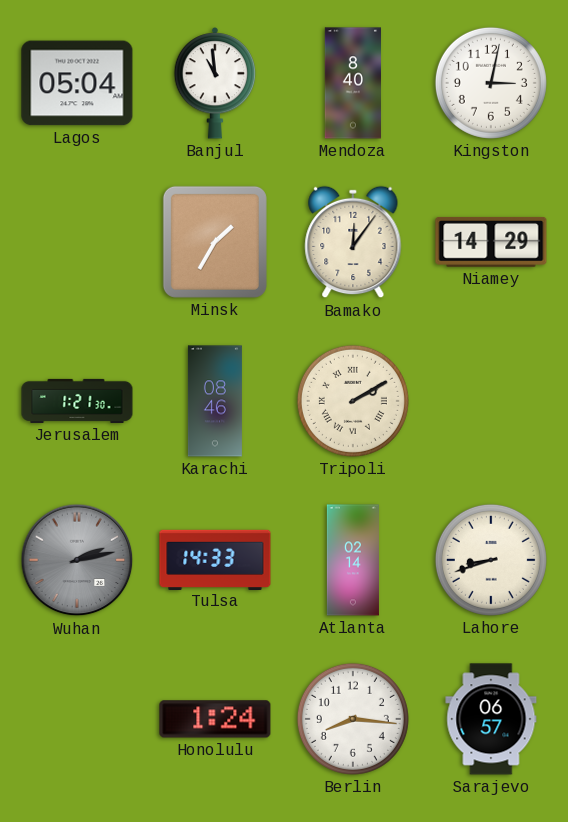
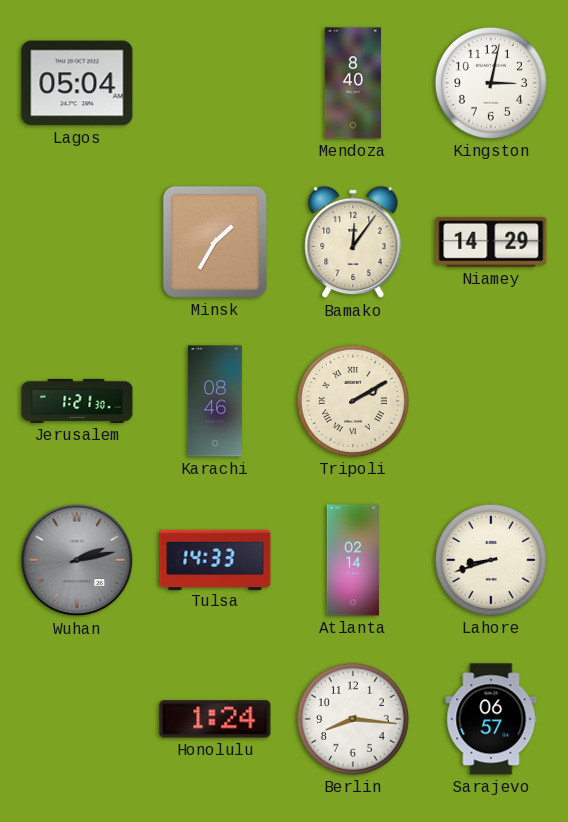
Banjul: 10:59 -> none
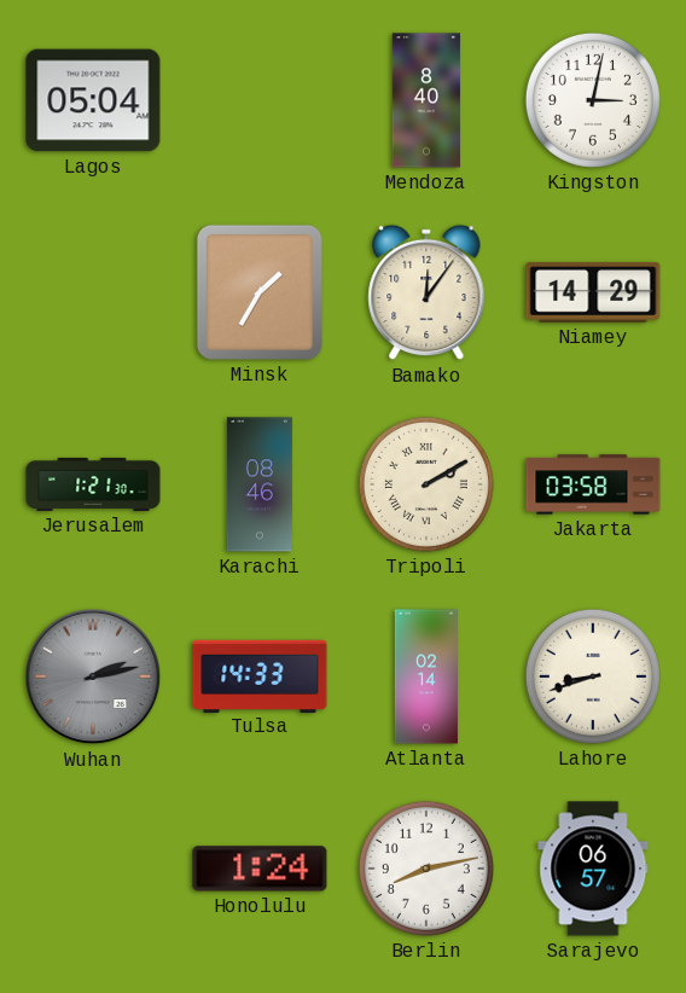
Jakarta: none -> 03:58
Berlin: 8:16 -> 8:13
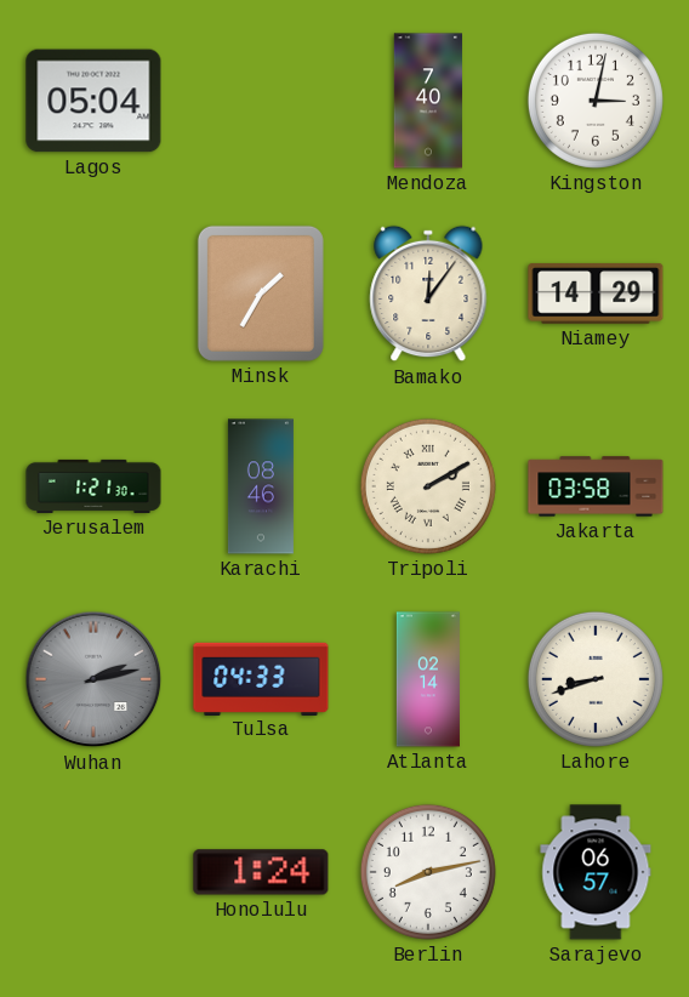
Mendoza: 8:40 -> 7:40
Tulsa: 14:33 -> 04:33
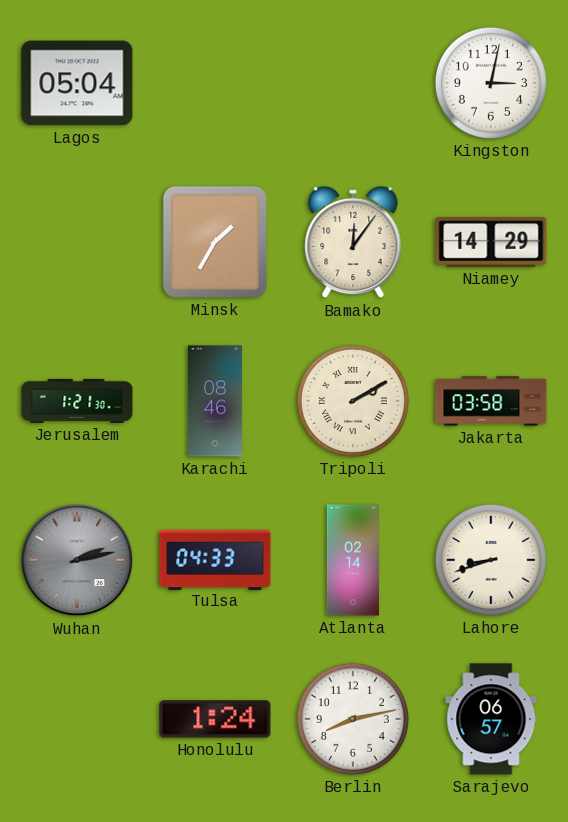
Mendoza: 7:40 -> none
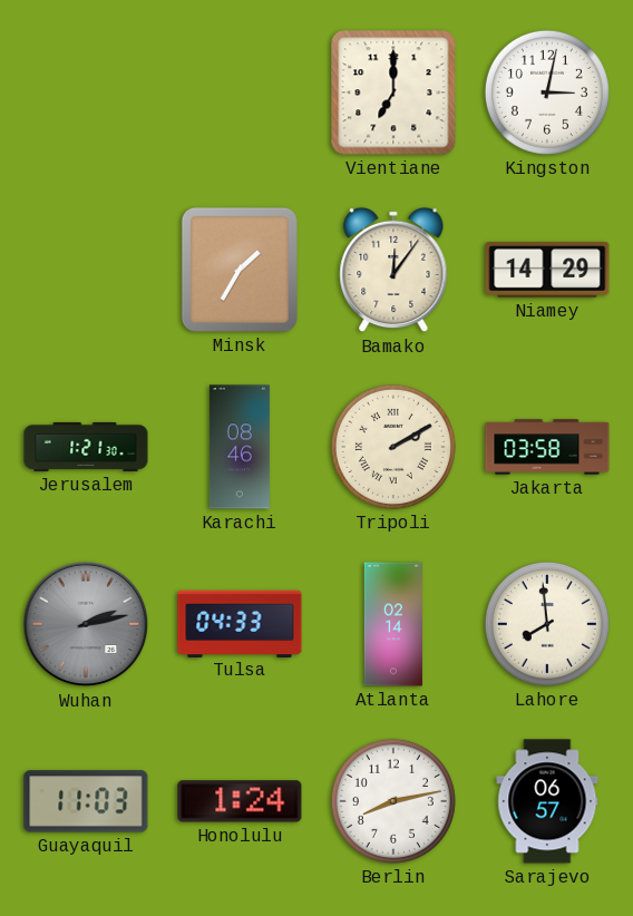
Lagos: 05:04 -> none
Vientiane: none -> 7:00
Lahore: 8:42 -> 7:59
Guayaquil: none -> 11:03
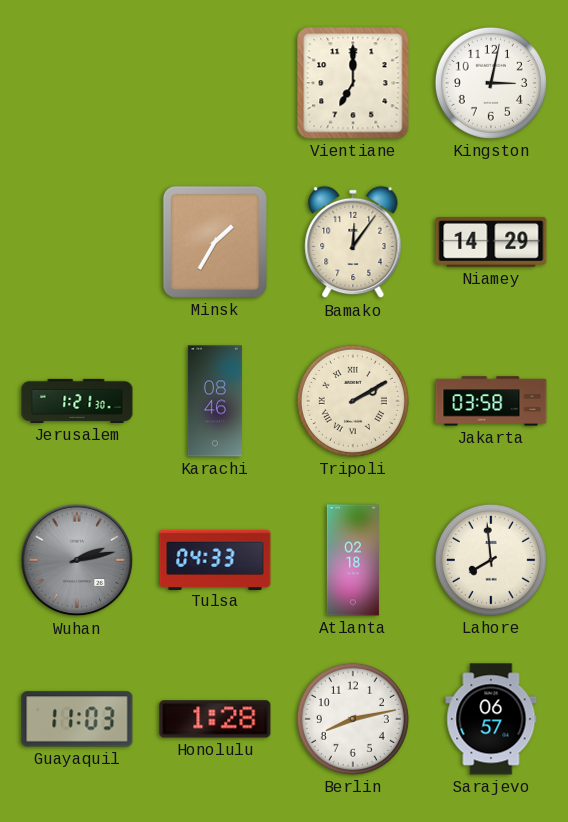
Atlanta: 02:14 -> 02:18
Honolulu: 1:24 -> 1:28
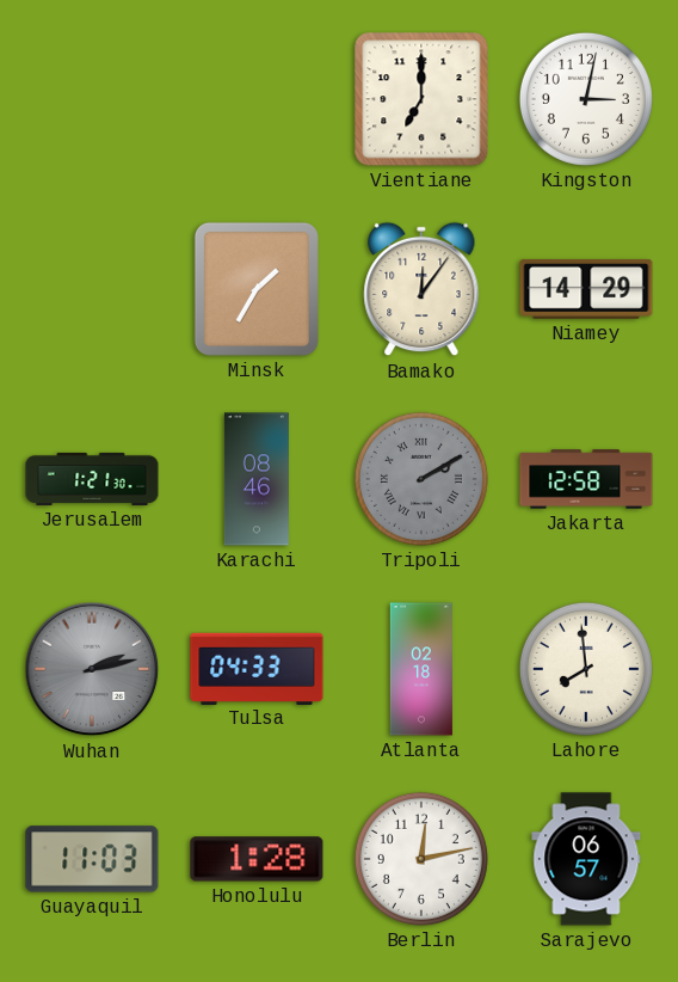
Tripoli dial: cream -> grey
Jakarta: 03:58 -> 12:58
Berlin: 8:13 -> 12:13
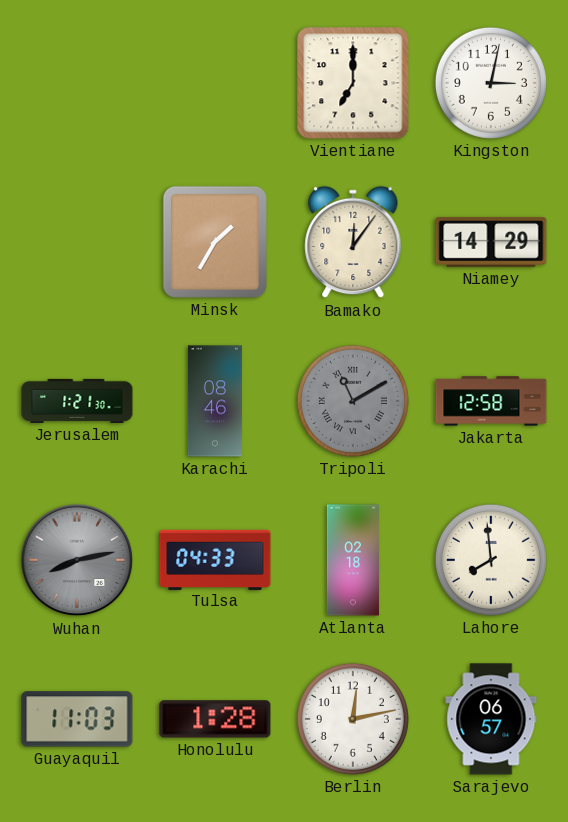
Tripoli: 2:10 -> 11:10
Wuhan: 2:13 -> 8:13
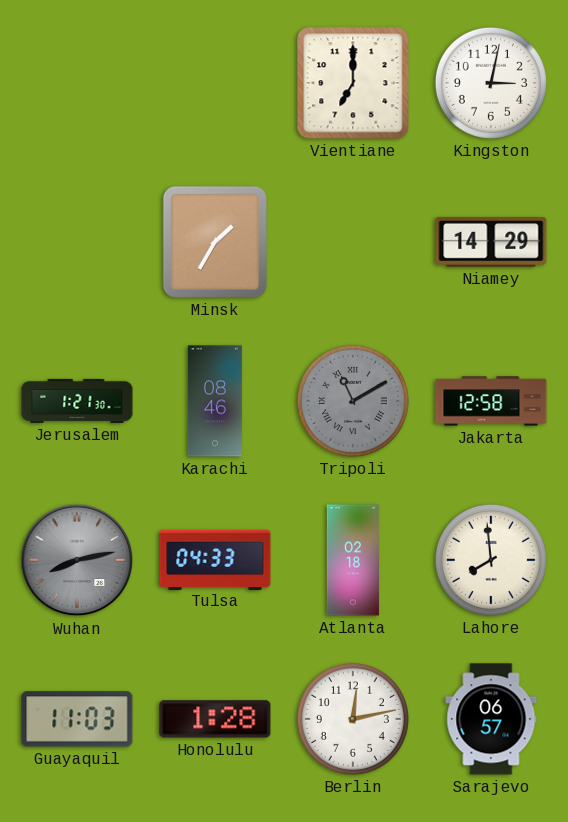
Bamako: 12:06 -> none
